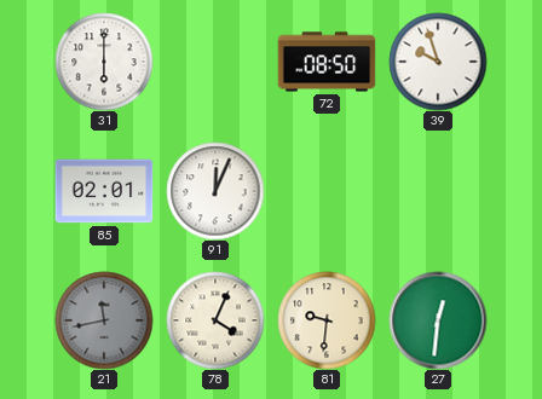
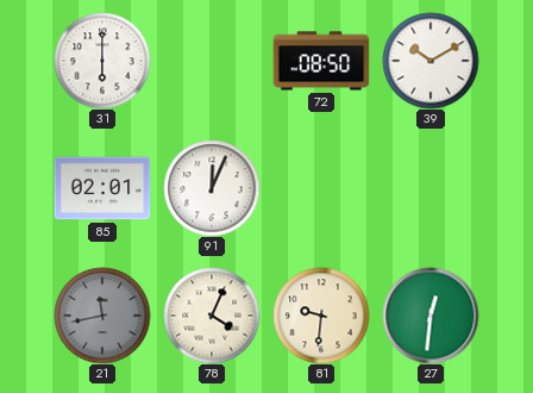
39: 9:57 -> 10:10
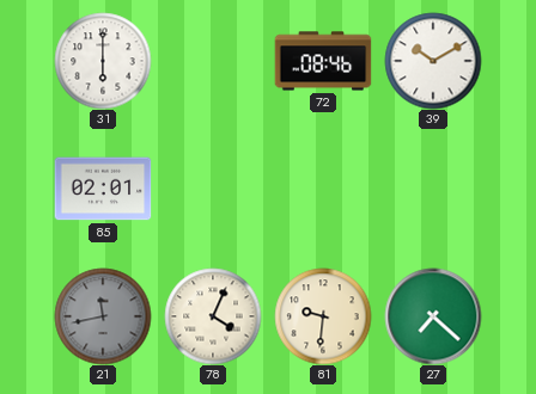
72: 08:50 -> 08:46
91: 12:04 -> none
27: 12:31 -> 7:22
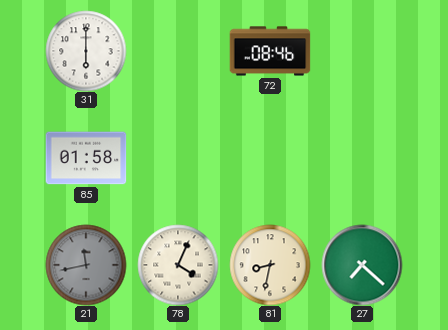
39: 10:10 -> none
85: 02:01 -> 01:58
81: 9:31 -> 8:32
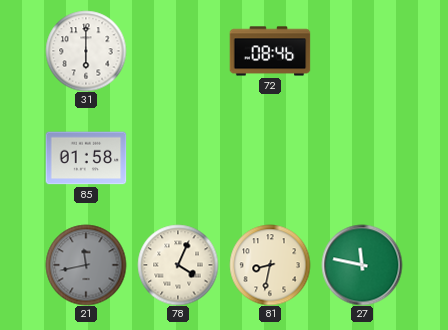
27: 7:22 -> 11:47
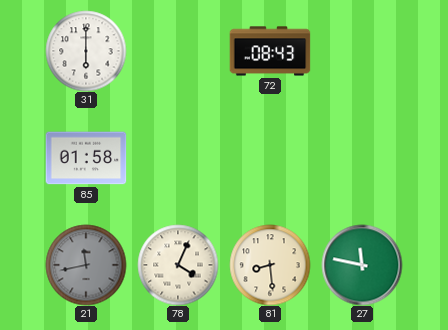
72: 08:46 -> 08:43
81: 8:32 -> 8:29
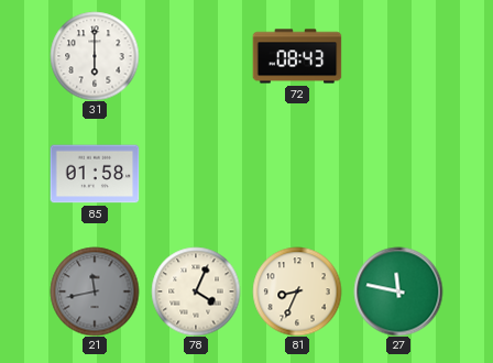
81: 8:29 -> 8:34
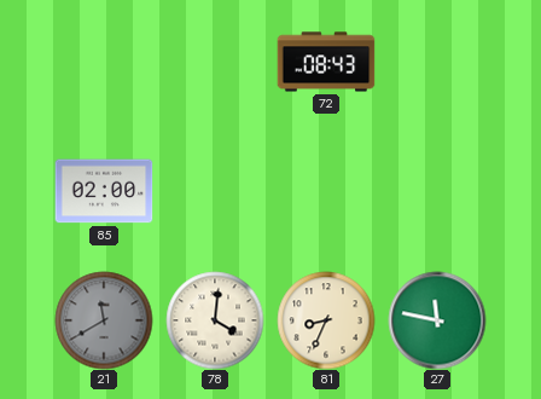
31: 6:00 -> none
85: 01:58 -> 02:00
21: 11:43 -> 11:40
78: 4:04 -> 4:01
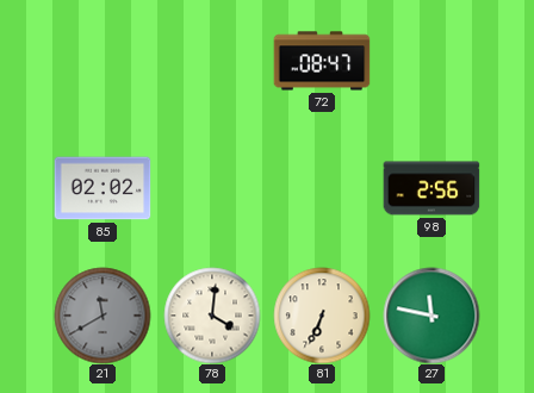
72: 08:43 -> 08:47
85: 02:00 -> 02:02
98: none -> 2:56
81: 8:34 -> 6:34
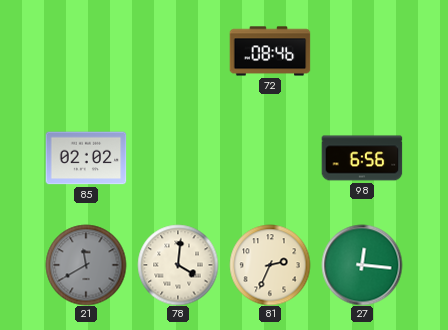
72: 08:47 -> 08:46
98: 2:56 -> 6:56
81: 6:34 -> 2:34
27: 11:47 -> 12:16
